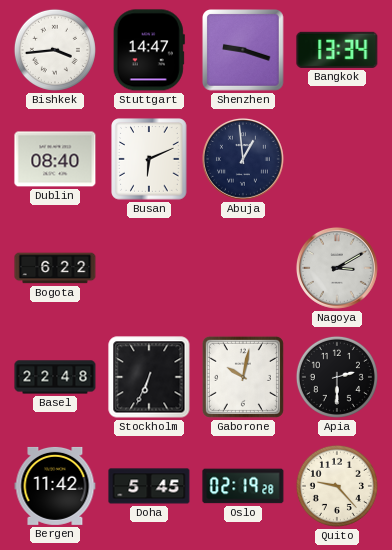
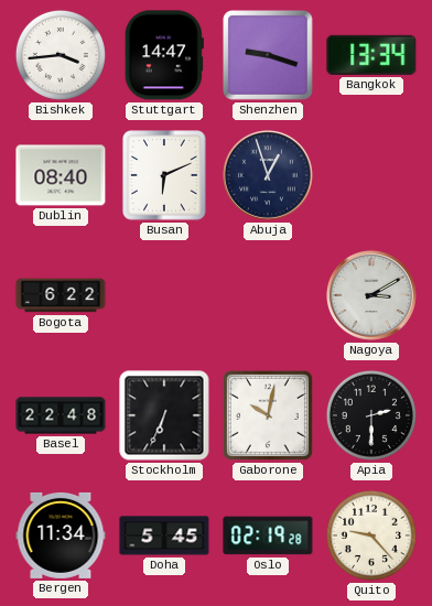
Abuja: 12:59 -> 12:57
Bergen: 11:42 -> 11:34
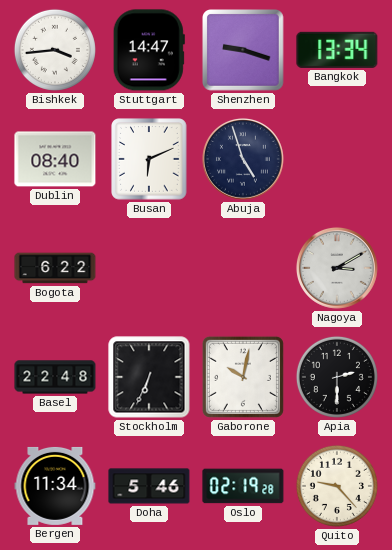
Abuja: 12:57 -> 4:57
Doha: 5:45 -> 5:46
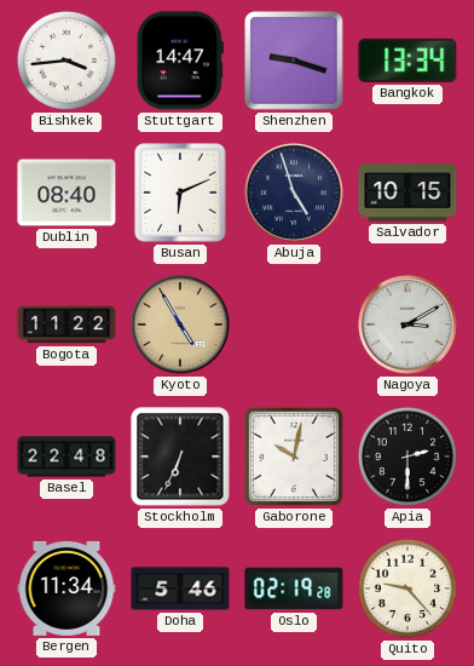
Salvador: none -> 10:15
Bogota: 6:22 -> 11:22
Kyoto: none -> 4:55
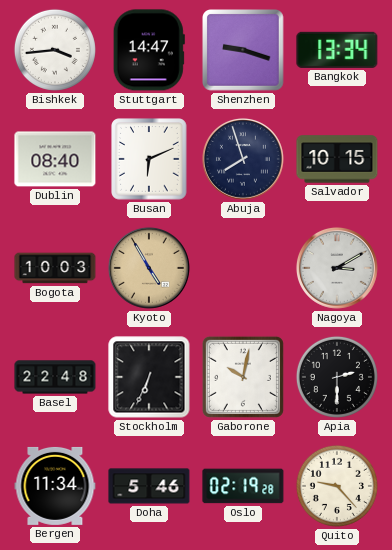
Abuja: 4:57 -> 7:57
Bogota: 11:22 -> 10:03
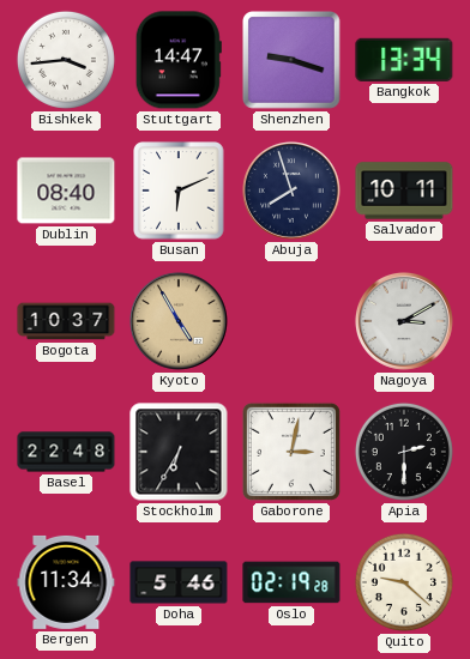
Salvador: 10:15 -> 10:11
Bogota: 10:03 -> 10:37
Stockholm: 6:34 -> 6:35
Gaborone: 10:02 -> 3:02
Quito: 9:23 -> 9:22
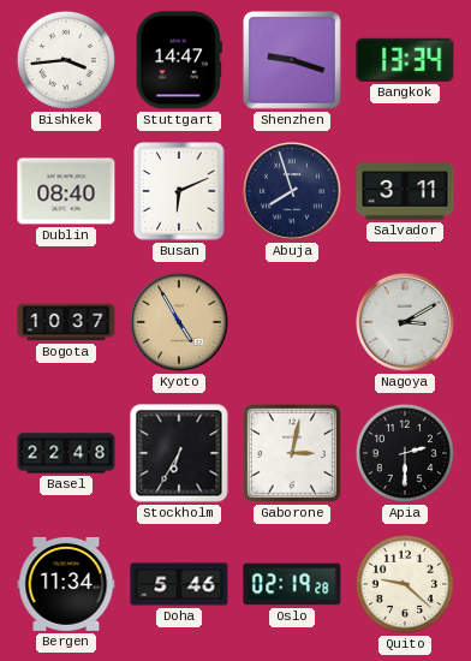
Salvador: 10:11 -> 3:11
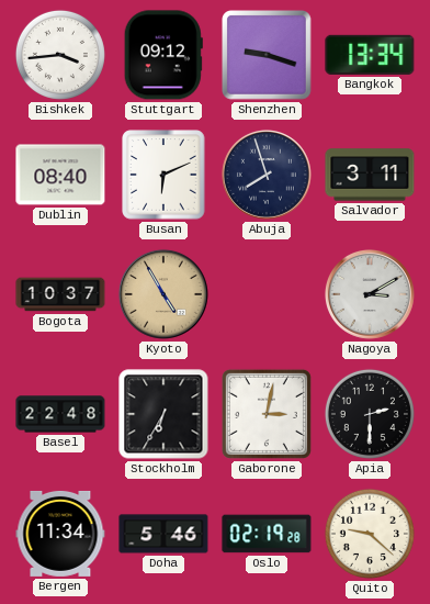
Stuttgart: 14:47 -> 09:12
